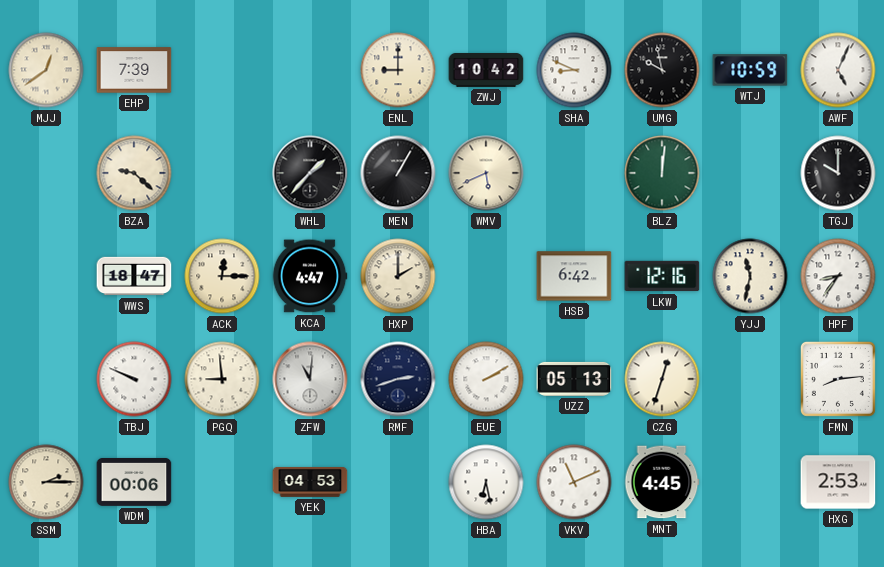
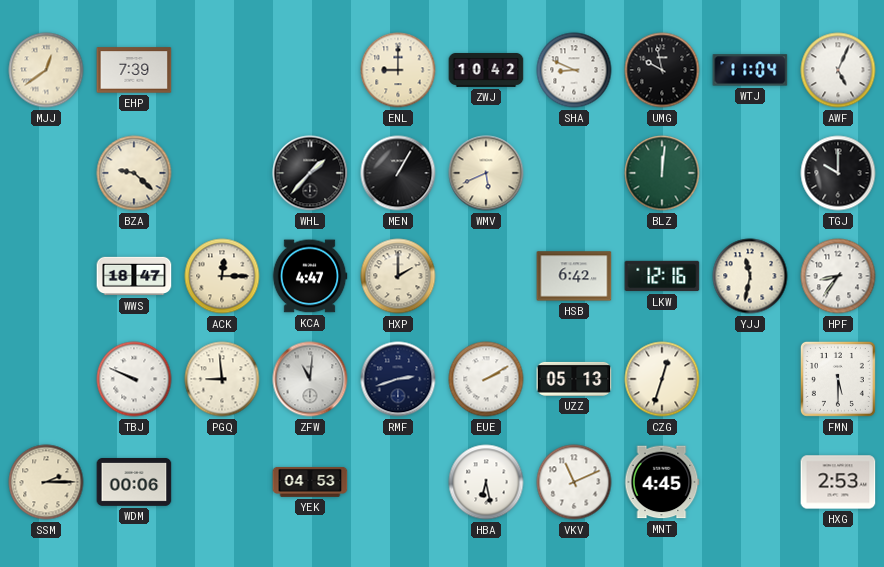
WTJ: 10:59 -> 11:04
FMN: 8:14 -> 5:30
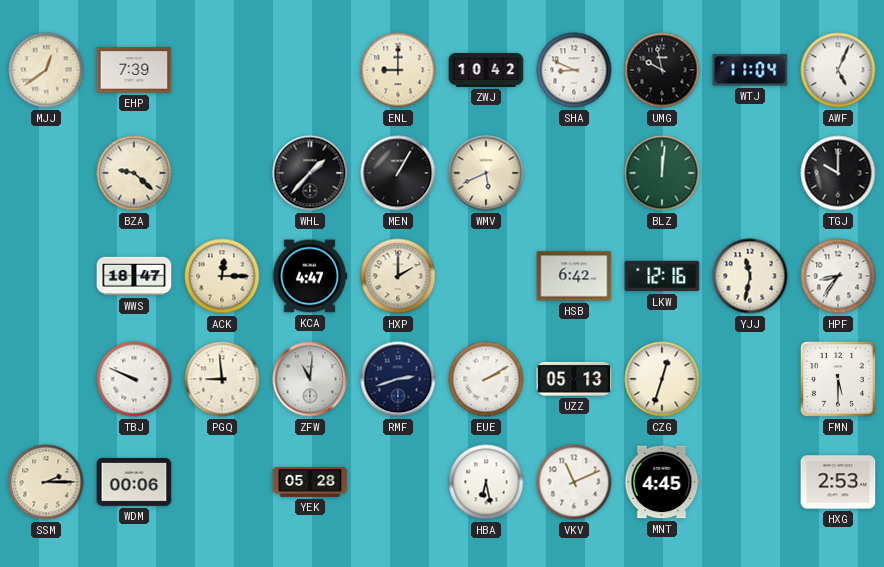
YEK: 04:53 -> 05:28
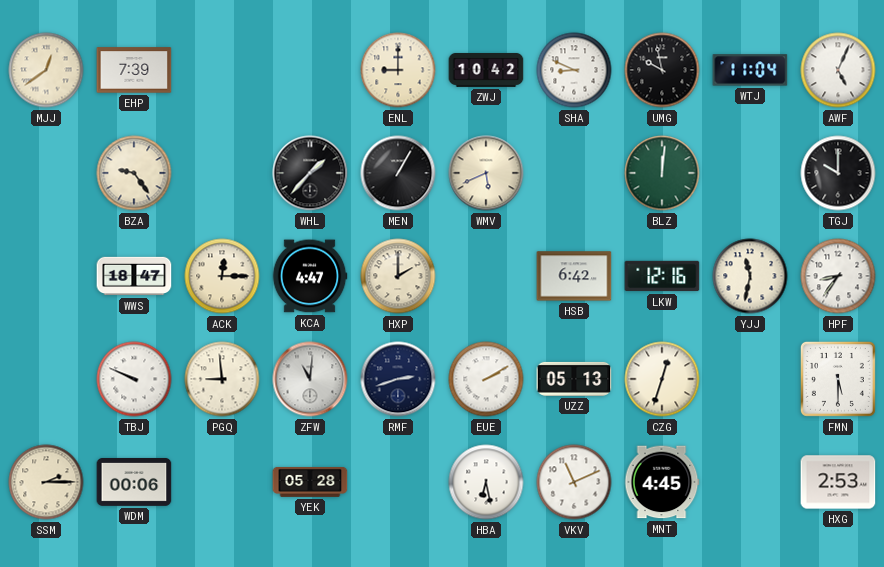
BZA: 9:22 -> 9:24
